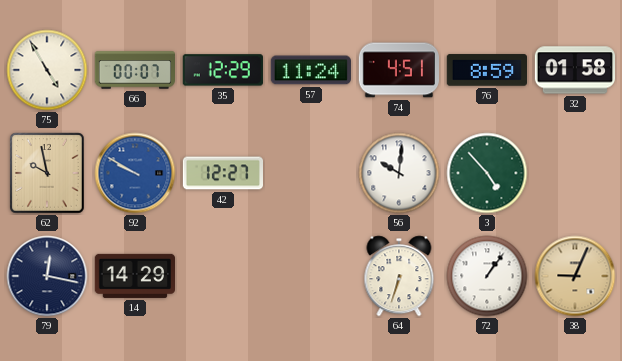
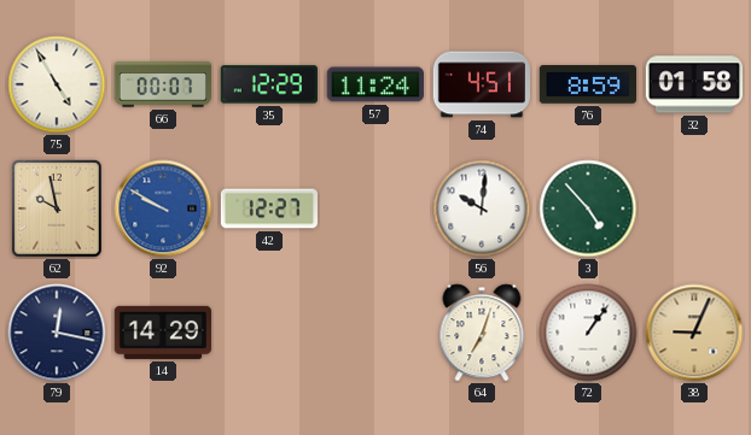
64: 6:33 -> 7:03
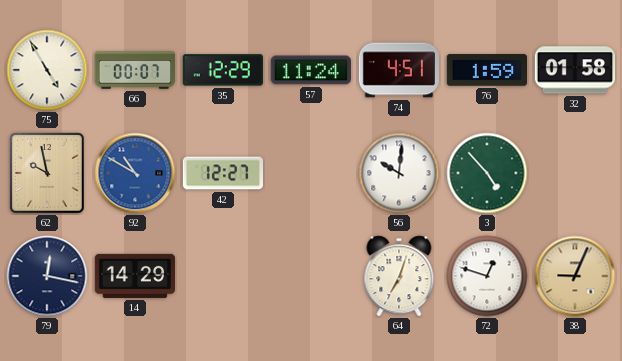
76: 8:59 -> 1:59
92: 9:50 -> 10:50
72: 1:06 -> 12:48
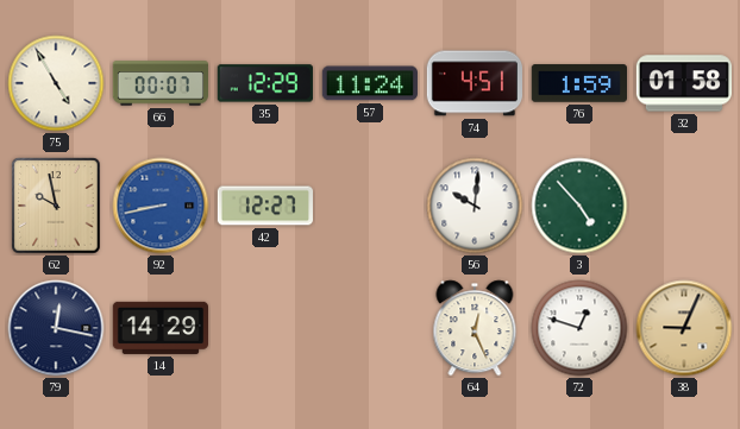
92: 10:50 -> 8:43
64: 7:03 -> 12:26
